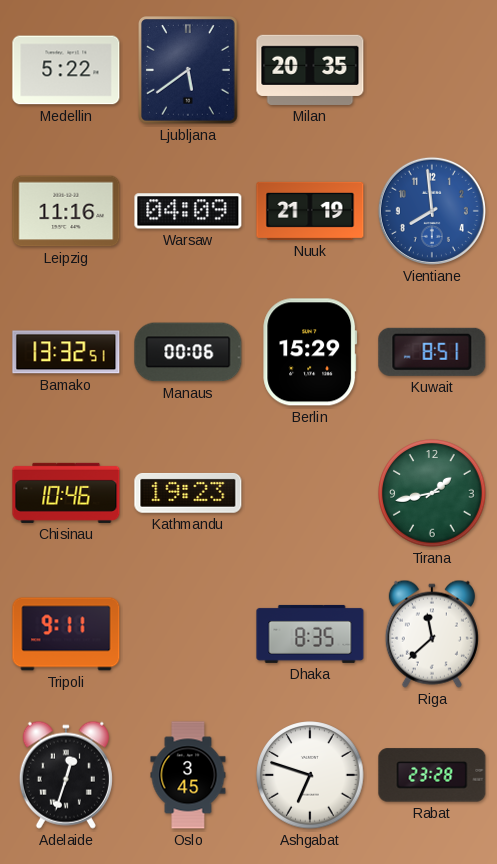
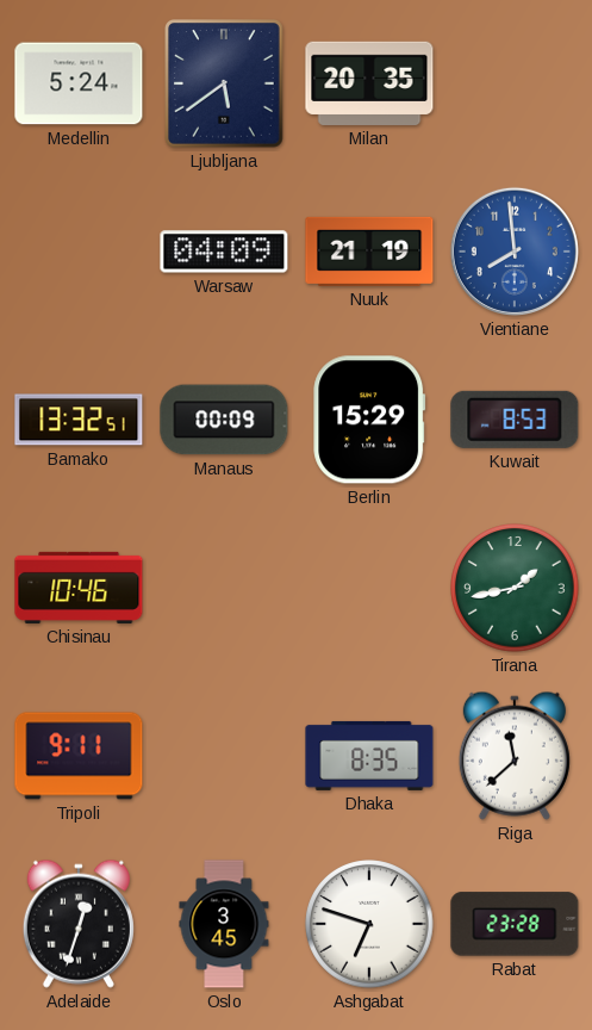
Medellin: 5:22 -> 5:24
Leipzig: 11:16 -> none
Manaus: 00:06 -> 00:09
Kuwait: 8:51 -> 8:53
Kathmandu: 19:23 -> none
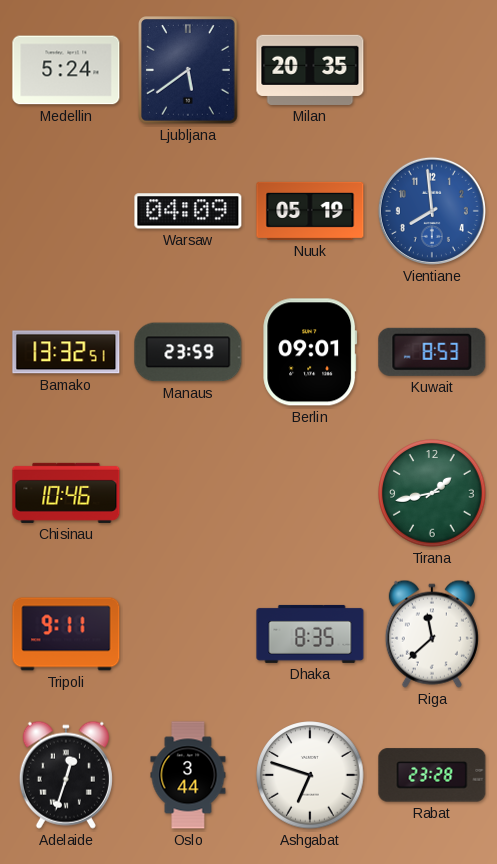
Nuuk: 21:19 -> 05:19
Manaus: 00:09 -> 23:59
Berlin: 15:29 -> 09:01
Oslo: 3:45 -> 3:44
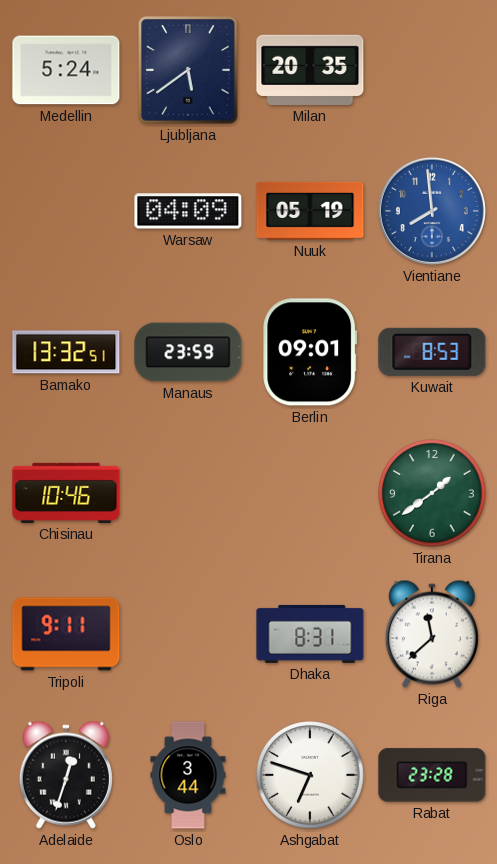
Tirana: 1:43 -> 1:39
Dhaka: 8:35 -> 8:31
